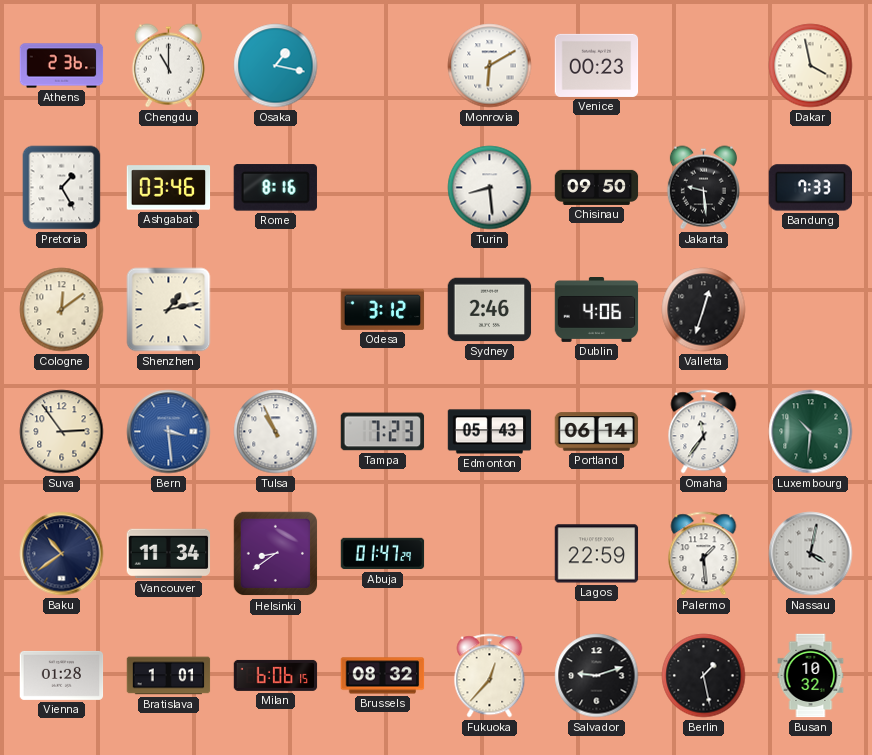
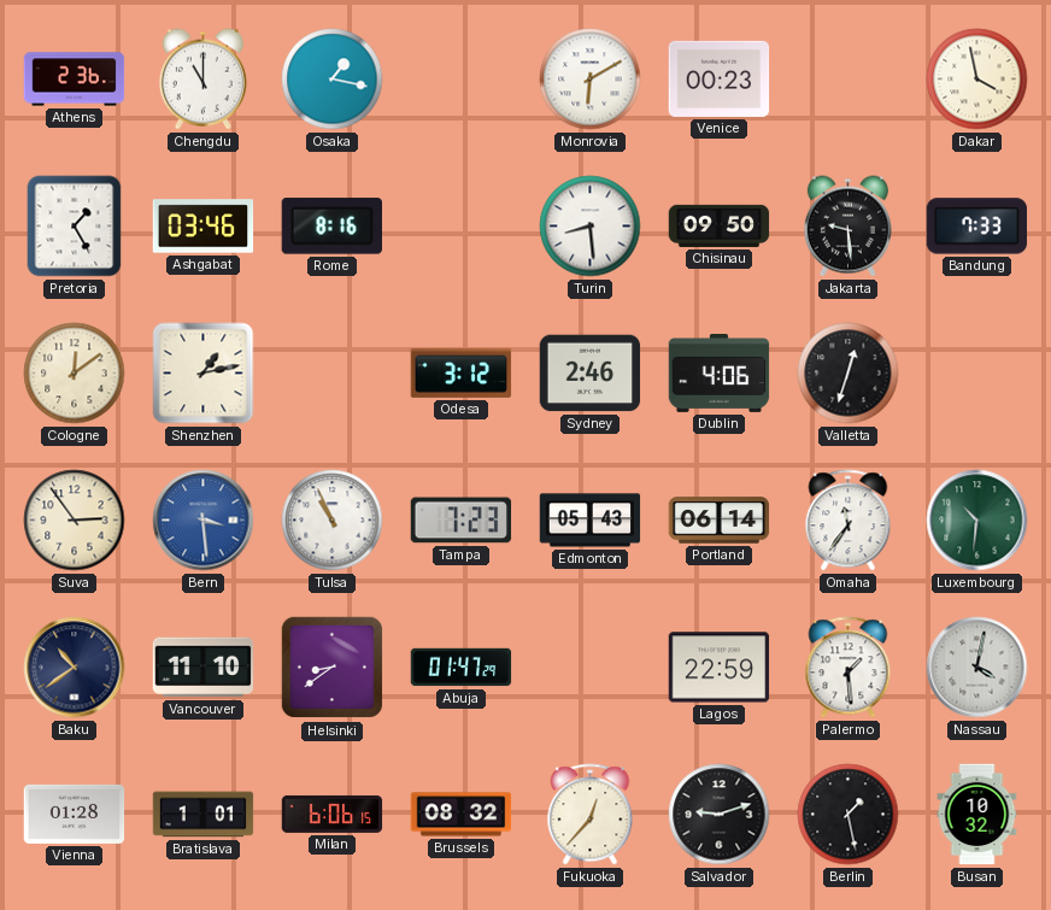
Vancouver: 11:34 -> 11:10
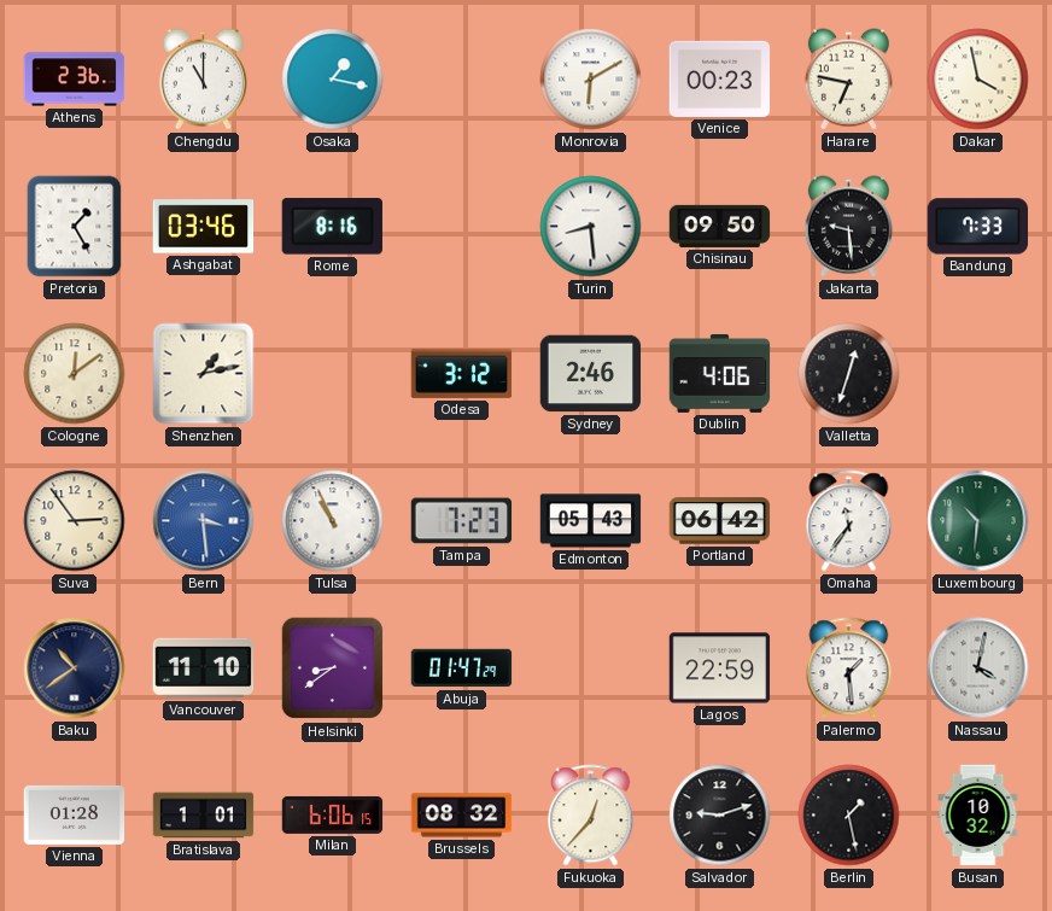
Harare: none -> 6:47
Portland: 06:14 -> 06:42
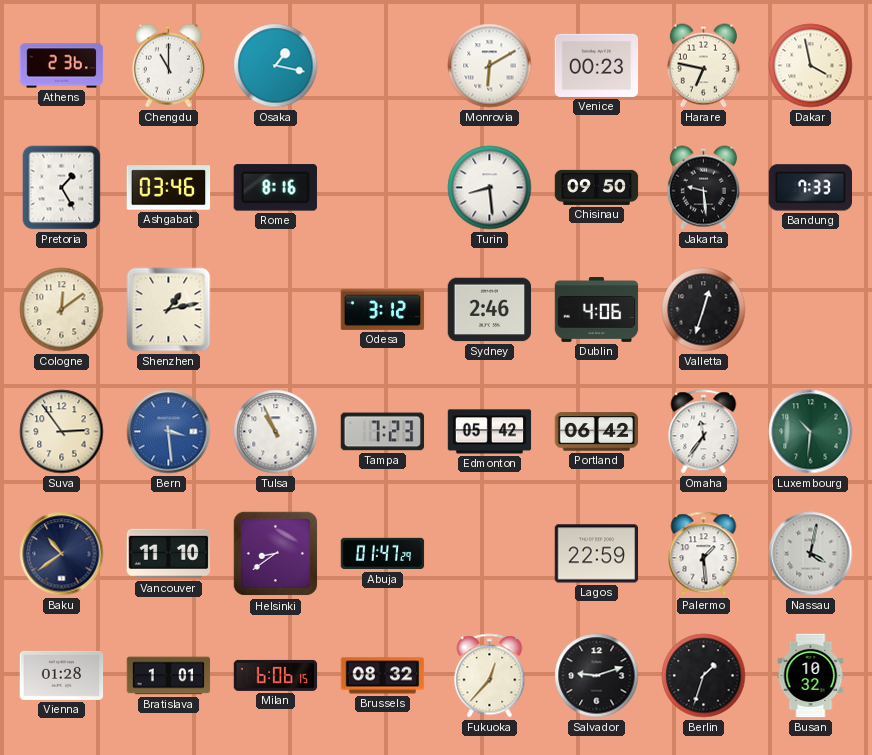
Edmonton: 05:43 -> 05:42
Berlin: 1:28 -> 1:33
